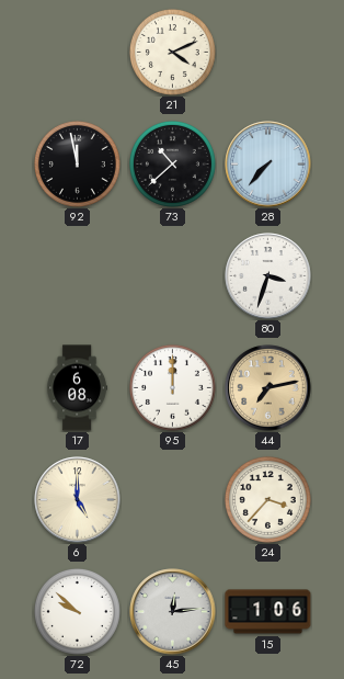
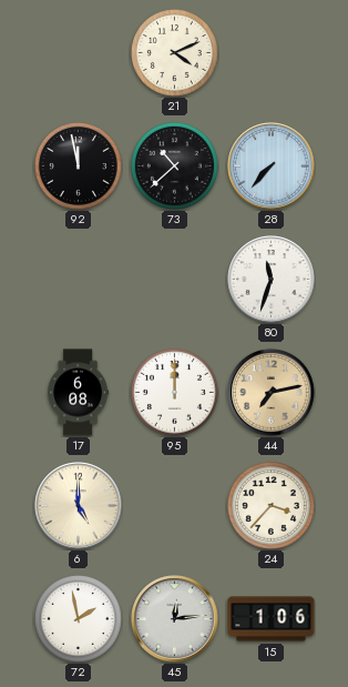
80: 3:33 -> 11:33
72: 9:52 -> 1:58
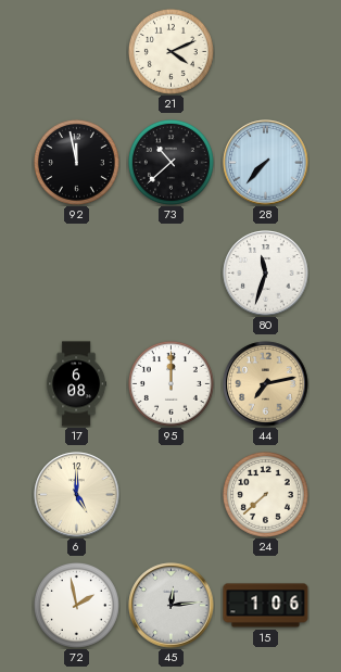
24: 3:37 -> 7:38
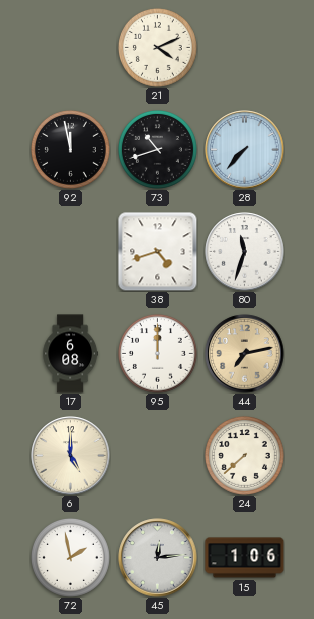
73: 10:38 -> 10:42
38: none -> 4:42
